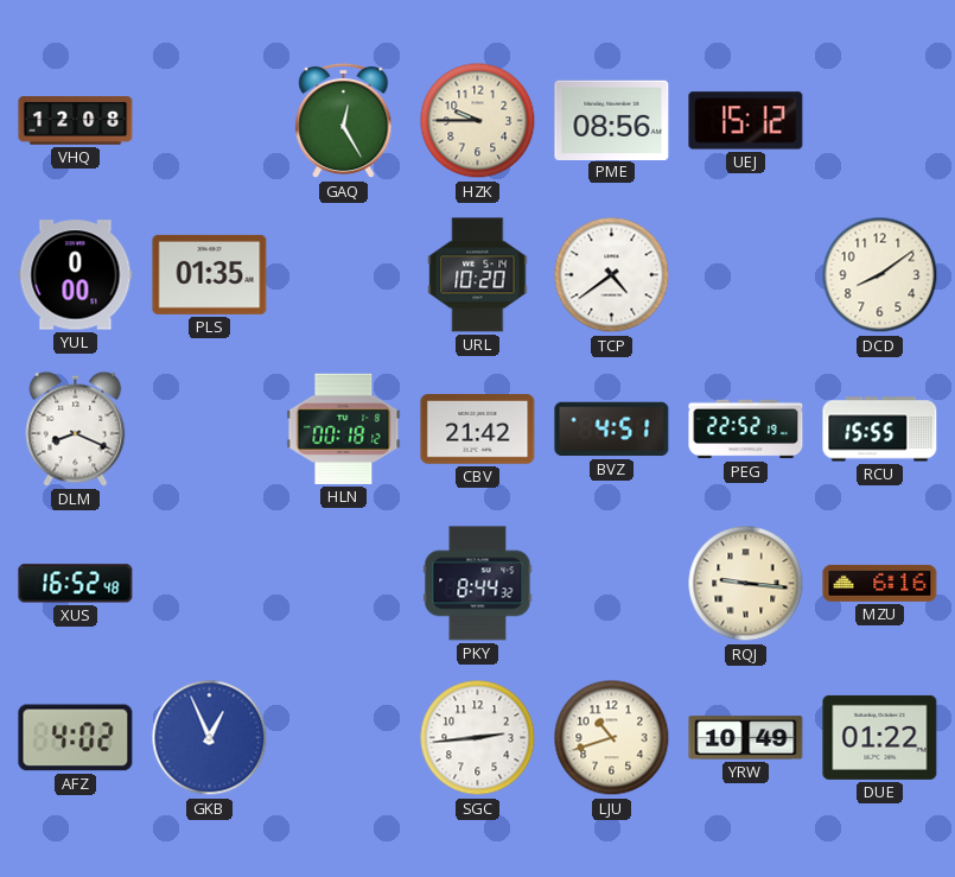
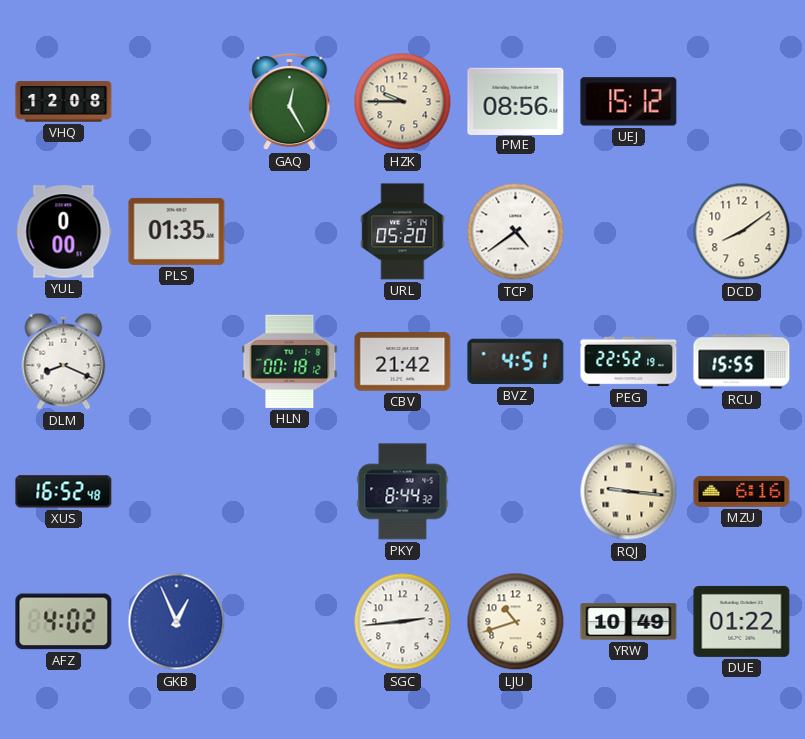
URL: 10:20 -> 05:20
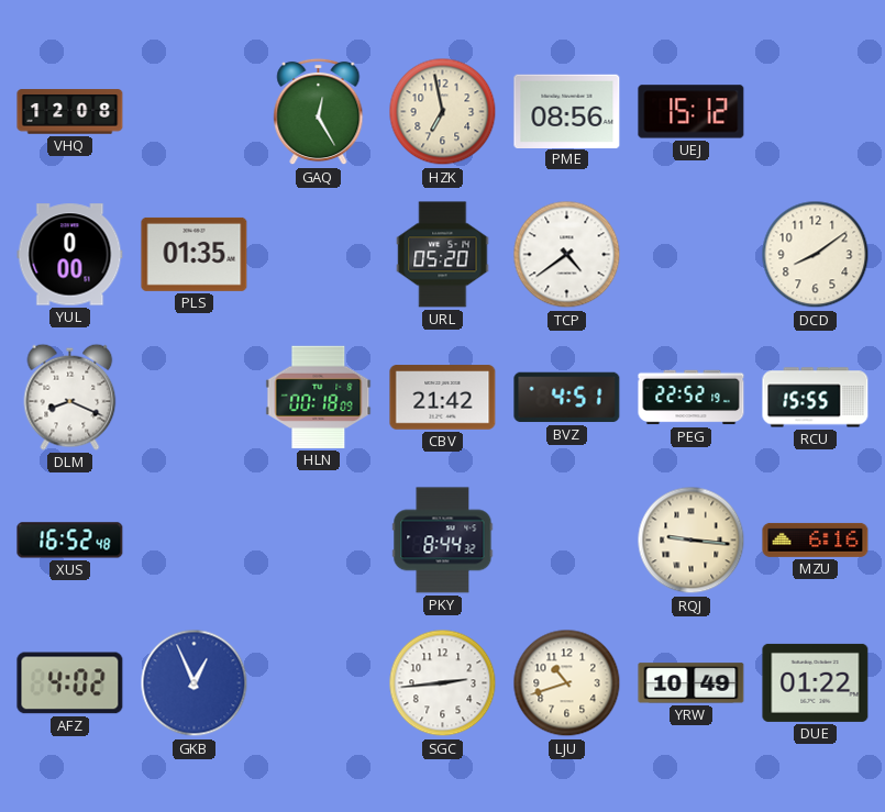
HZK: 9:45 -> 6:58
HLN: 00:18:12 -> 00:18:09
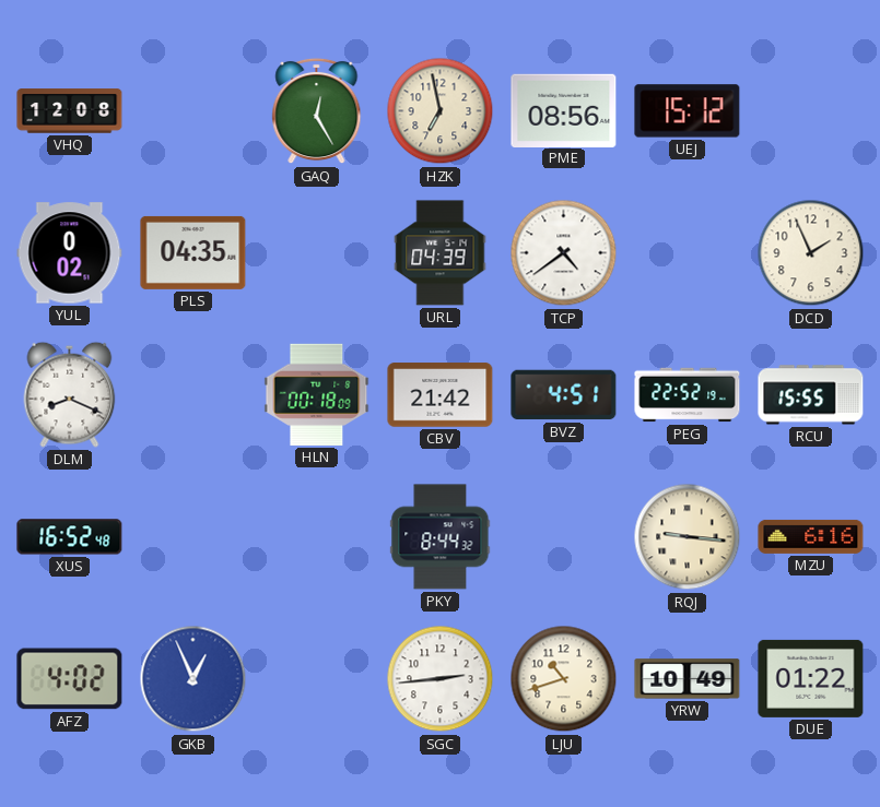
YUL: 0:00 -> 0:02
PLS: 01:35 -> 04:35
URL: 05:20 -> 04:39
DCD: 8:09 -> 1:56
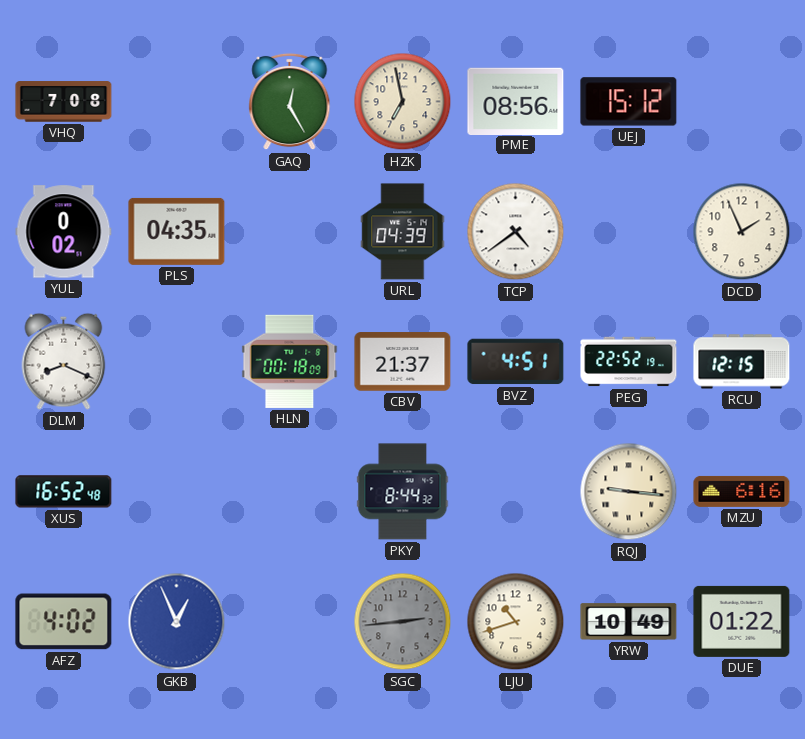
VHQ: 12:08 -> 7:08
CBV: 21:42 -> 21:37
RCU: 15:55 -> 12:15
SGC dial: white -> grey
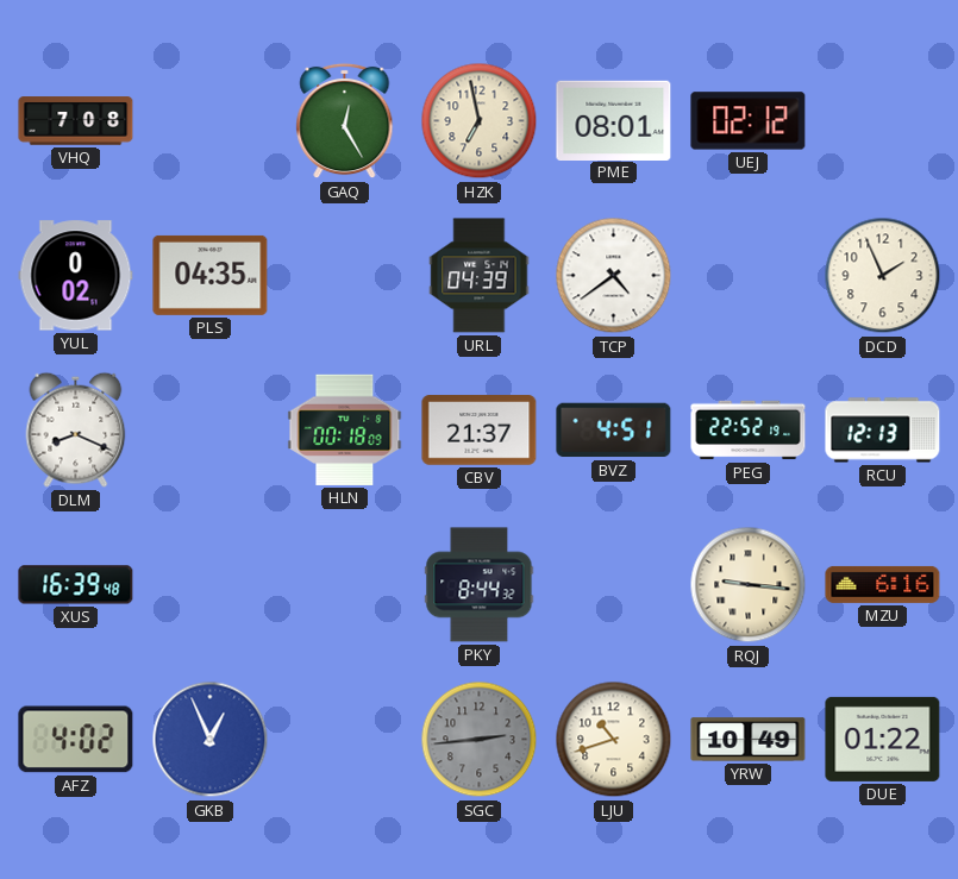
PME: 08:56 -> 08:01
UEJ: 15:12 -> 02:12
RCU: 12:15 -> 12:13
XUS: 16:52 -> 16:39
